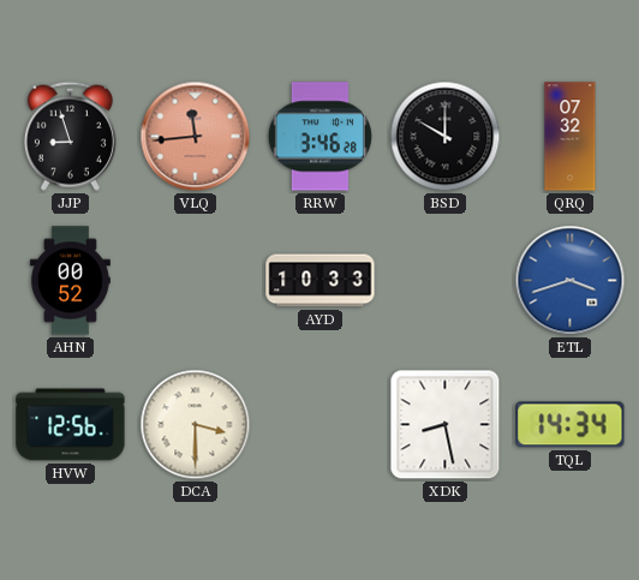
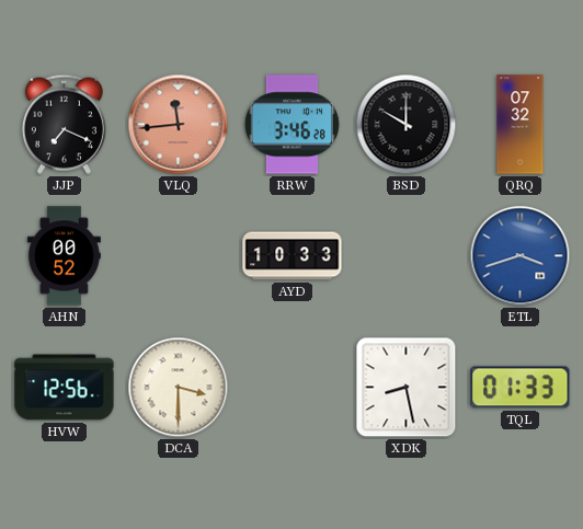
JJP: 8:57 -> 7:19
TQL: 14:34 -> 01:33
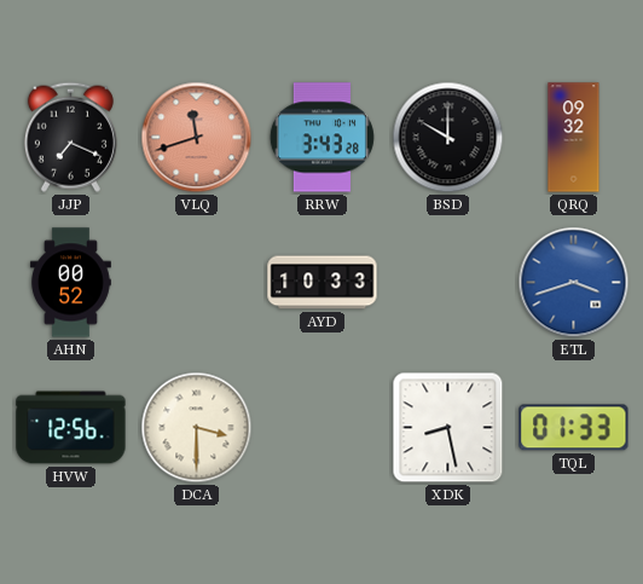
VLQ: 11:44 -> 11:42
RRW: 3:46 -> 3:43
QRQ: 07:32 -> 09:32
